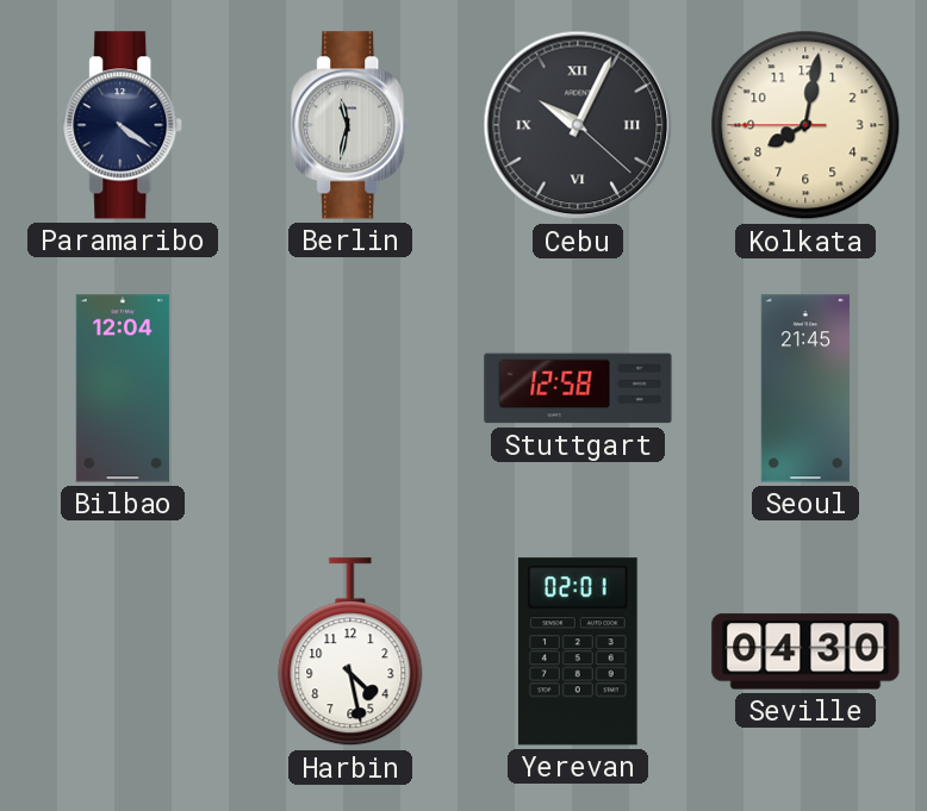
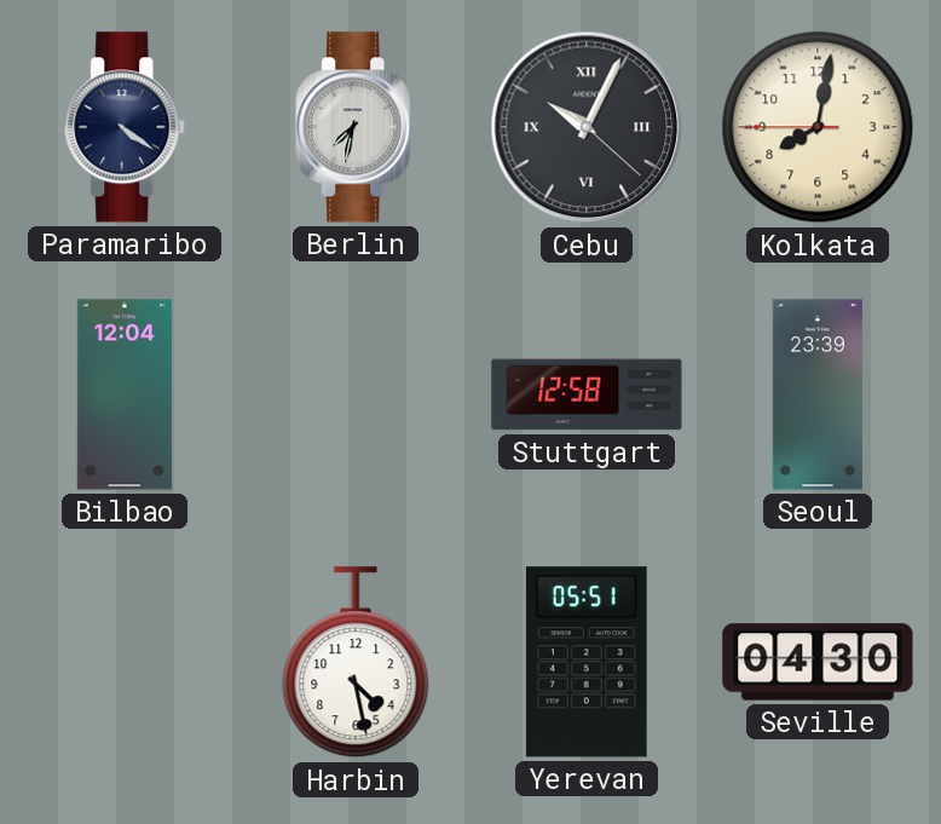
Berlin: 11:32 -> 7:32
Seoul: 21:45 -> 23:39
Yerevan: 02:01 -> 05:51
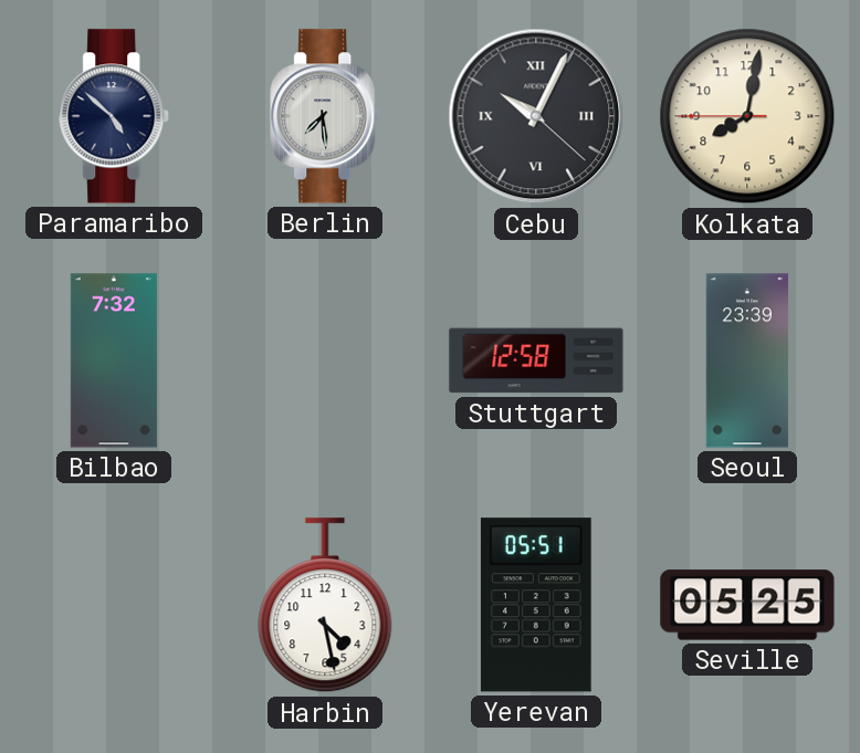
Paramaribo: 4:21 -> 4:52
Berlin: 7:32 -> 7:29
Bilbao: 12:04 -> 7:32
Seville: 04:30 -> 05:25
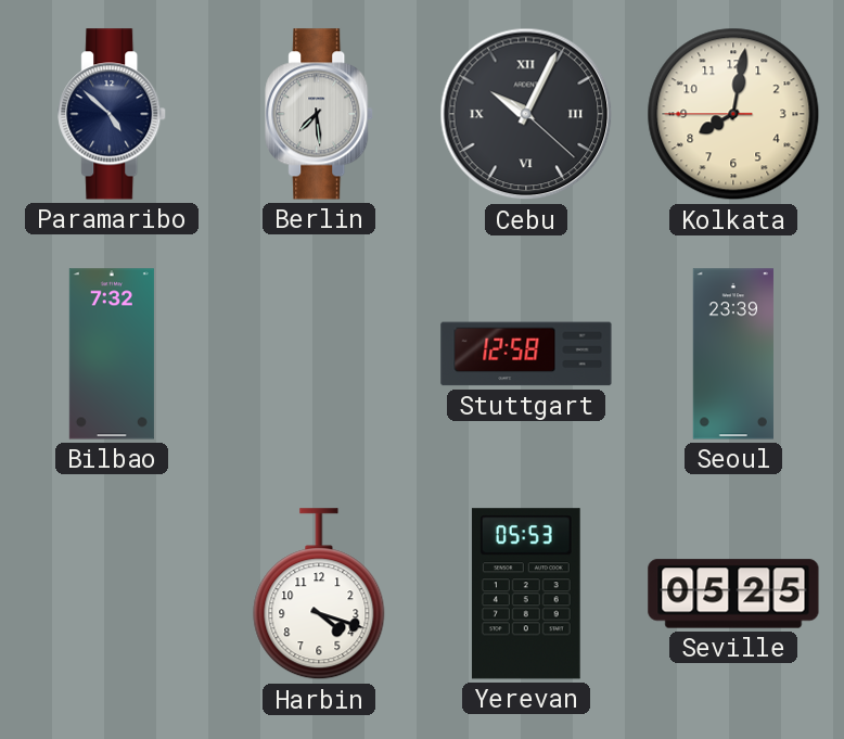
Harbin: 4:28 -> 4:18
Yerevan: 05:51 -> 05:53
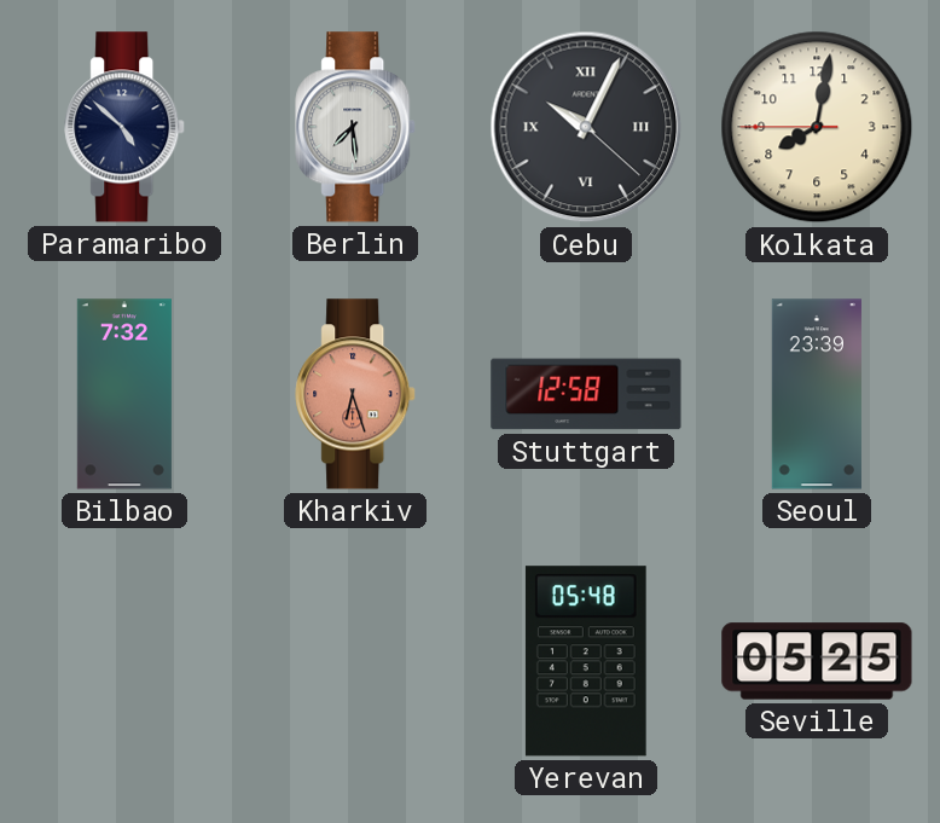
Kharkiv: none -> 6:27
Harbin: 4:18 -> none
Yerevan: 05:53 -> 05:48
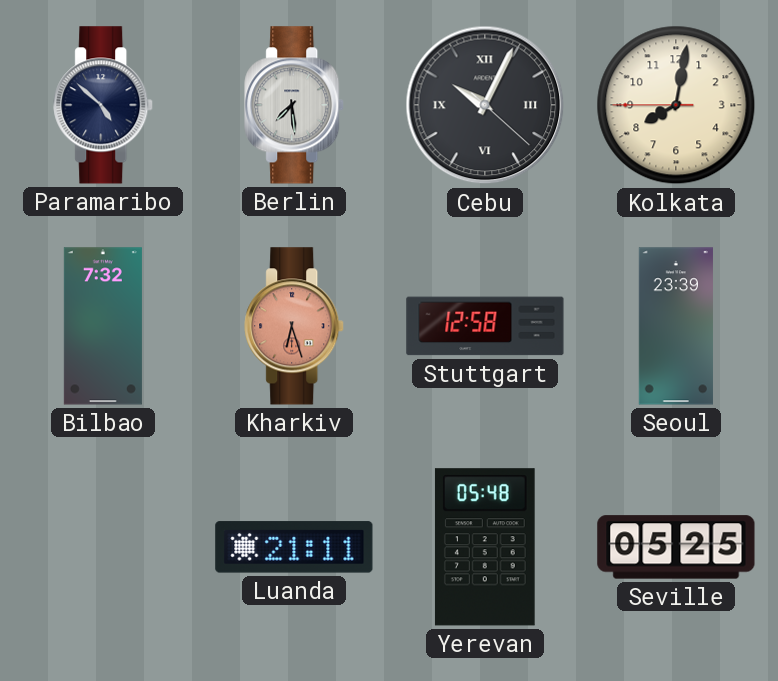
Luanda: none -> 21:11
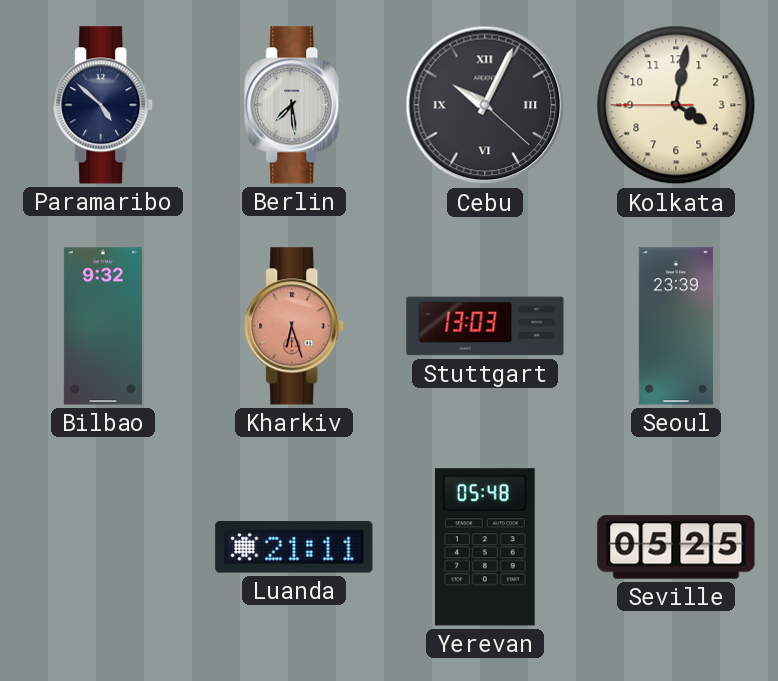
Kolkata: 8:01 -> 4:01
Bilbao: 7:32 -> 9:32
Stuttgart: 12:58 -> 13:03
